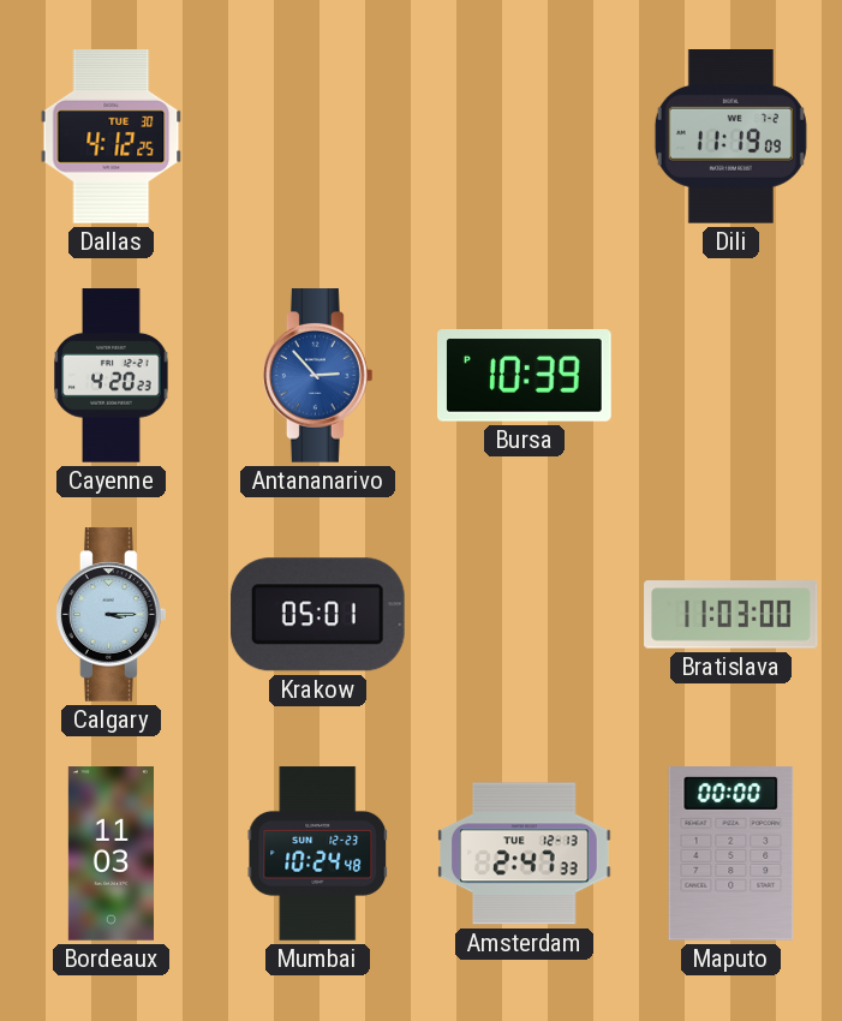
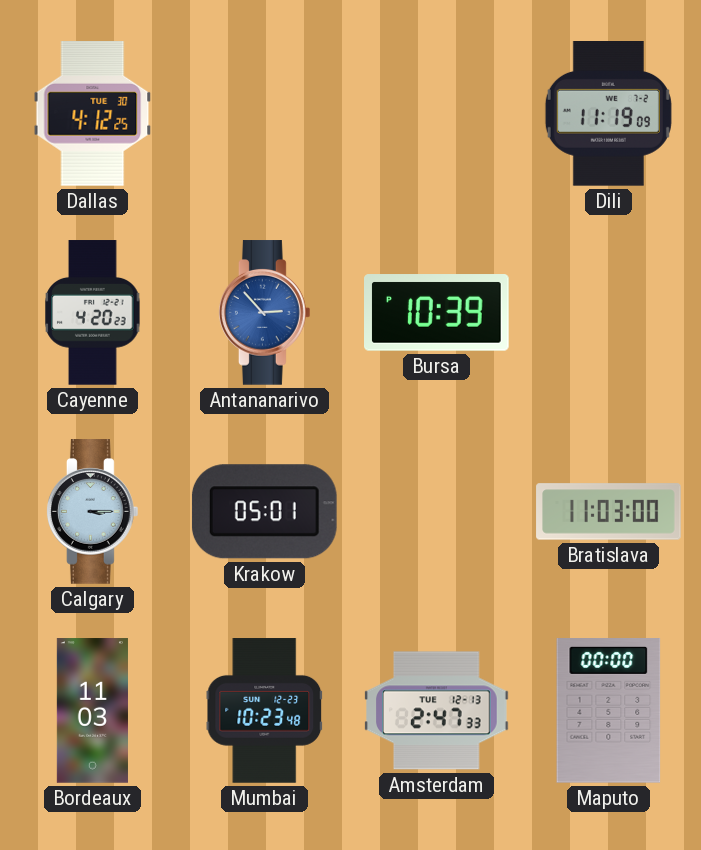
Mumbai: 10:24 -> 10:23
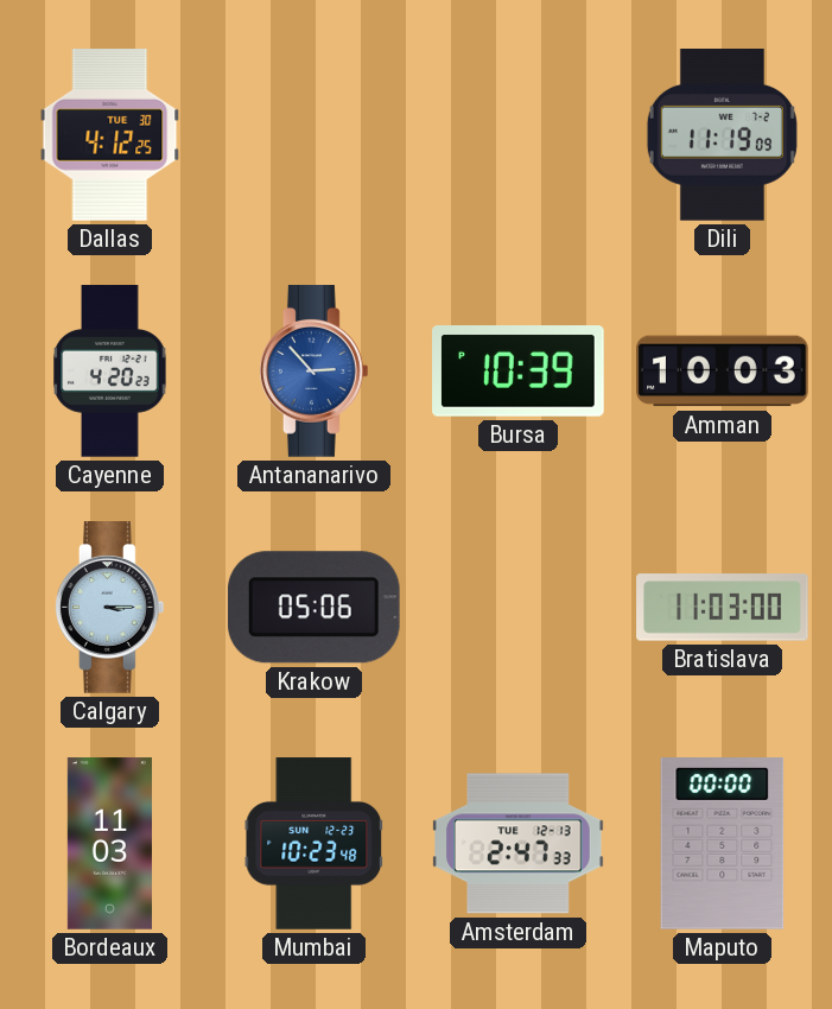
Amman: none -> 10:03
Krakow: 05:01 -> 05:06
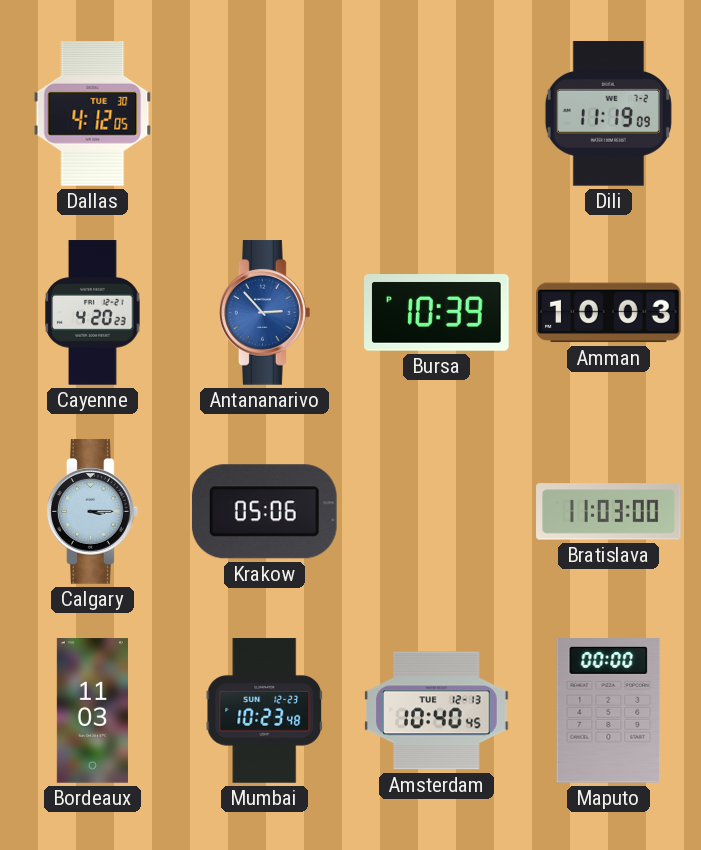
Dallas: 4:12:25 -> 4:12:05
Amsterdam: 2:47 -> 10:40
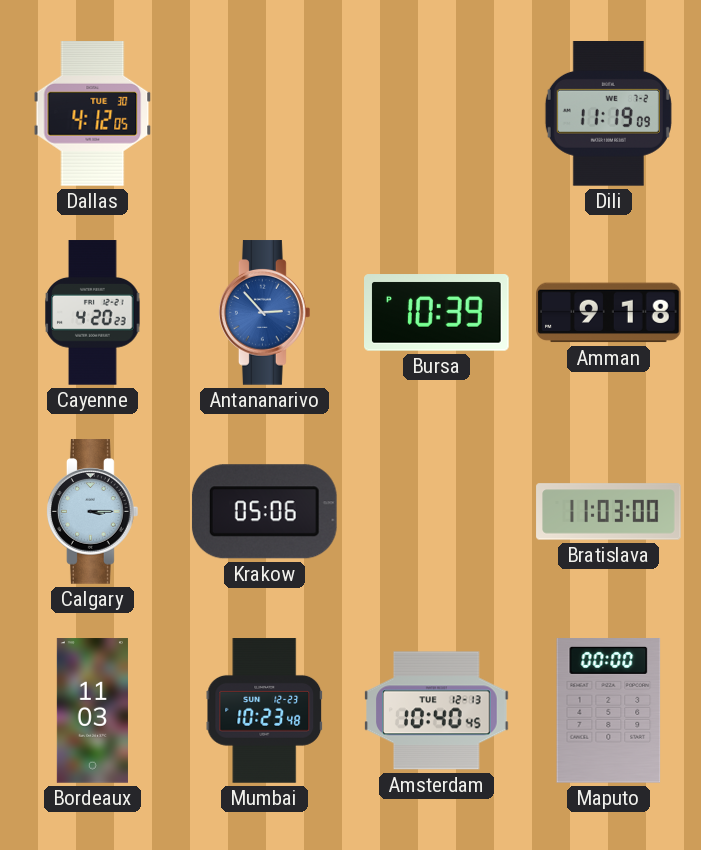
Amman: 10:03 -> 9:18
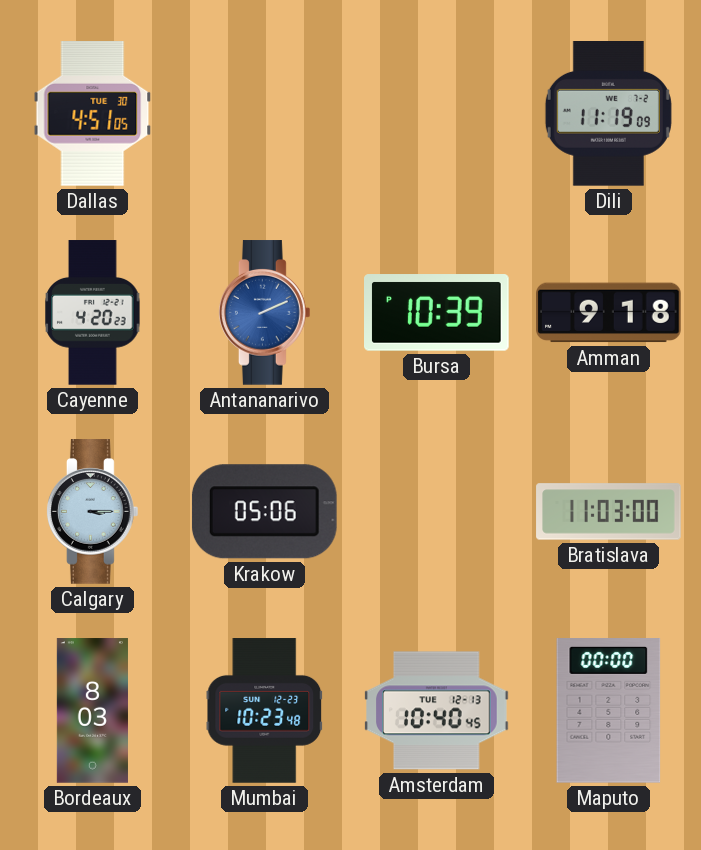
Dallas: 4:12 -> 4:51
Antananarivo: 2:53 -> 2:11
Bordeaux: 11:03 -> 8:03
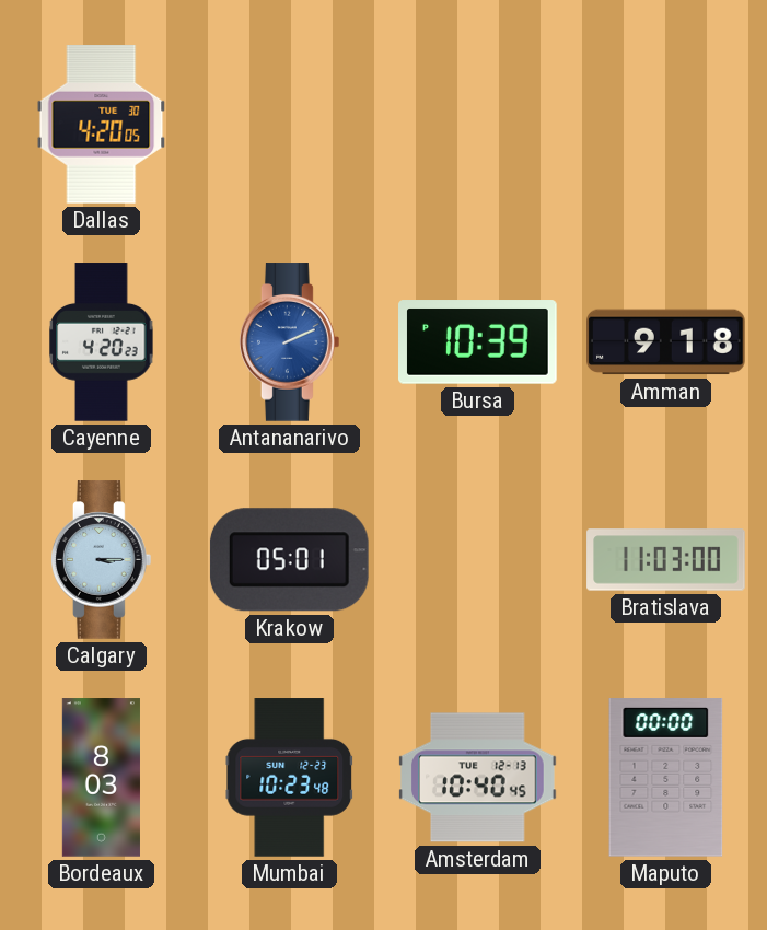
Dallas: 4:51 -> 4:20
Dili: 11:19 -> none
Krakow: 05:06 -> 05:01
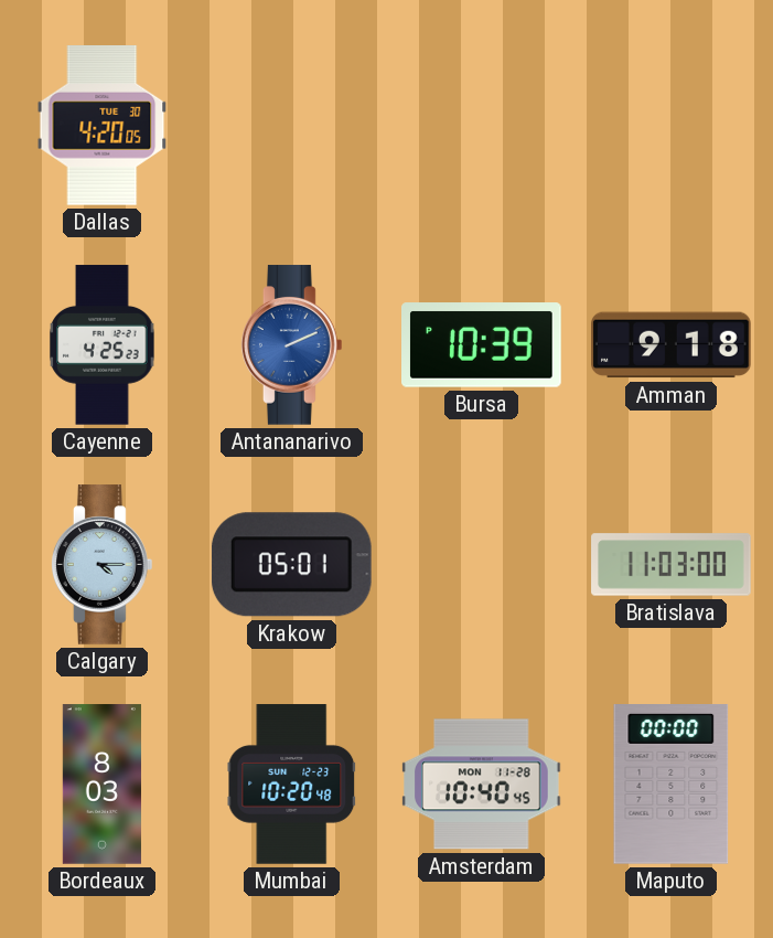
Cayenne: 4:20 -> 4:25
Calgary: 3:15 -> 4:15
Mumbai: 10:23 -> 10:20
Amsterdam date: TUE 12-13 -> MON 11-28
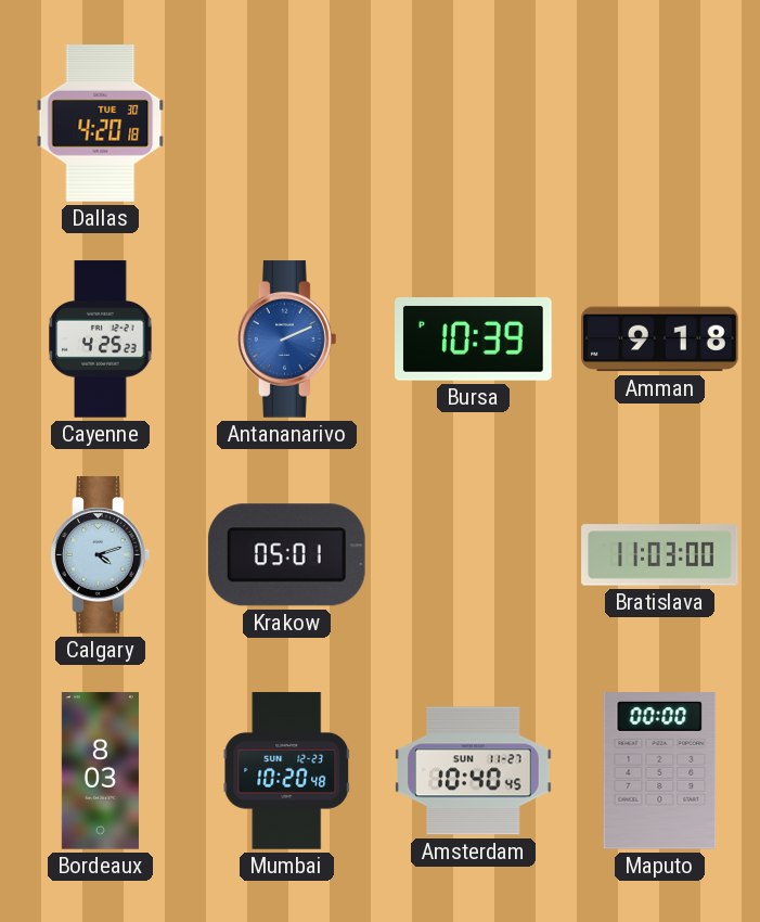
Dallas: 4:20:05 -> 4:20:18
Calgary: 4:15 -> 4:12
Amsterdam date: MON 11-28 -> SUN 11-27
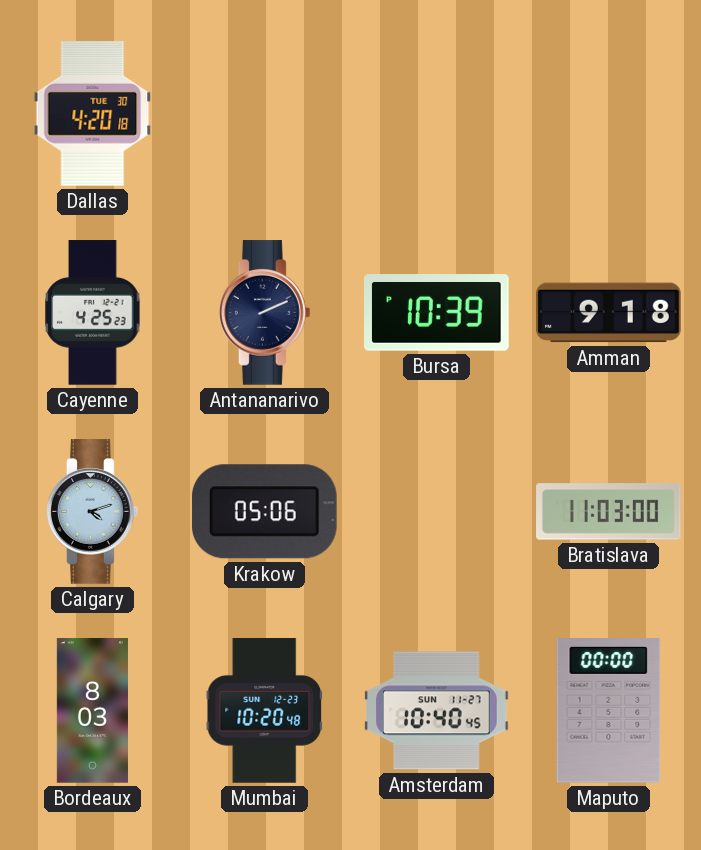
Antananarivo dial: blue -> navy
Krakow: 05:01 -> 05:06
